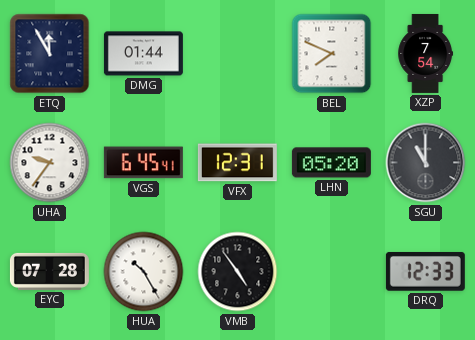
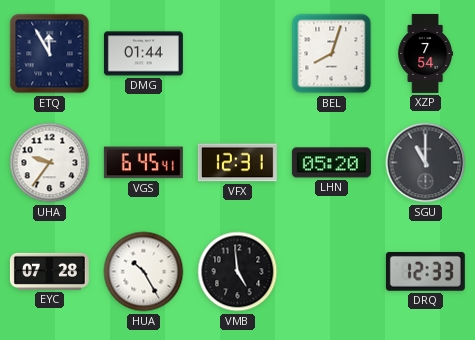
BEL: 7:49 -> 8:03
VMB: 4:54 -> 4:59
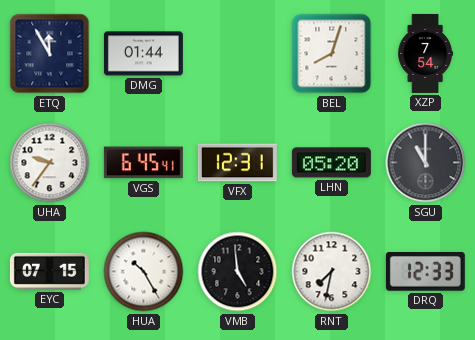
EYC: 07:28 -> 07:15
RNT: none -> 7:32
